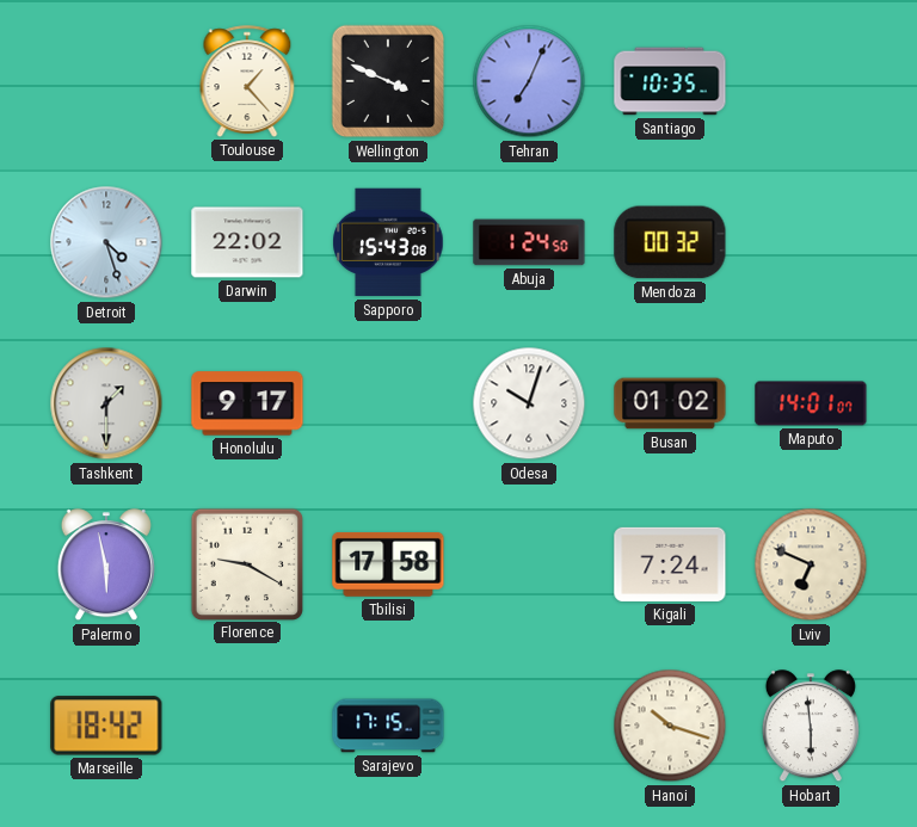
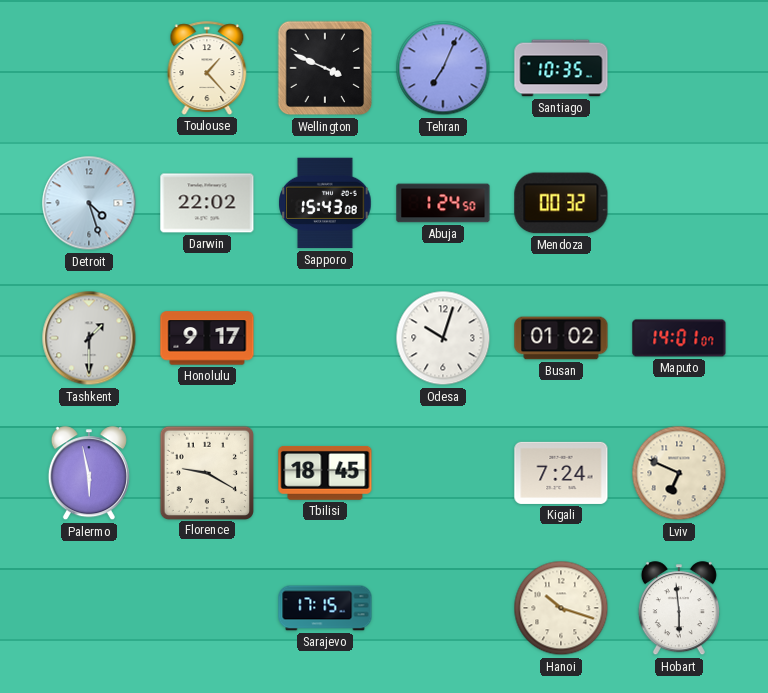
Tbilisi: 17:58 -> 18:45
Marseille: 18:42 -> none
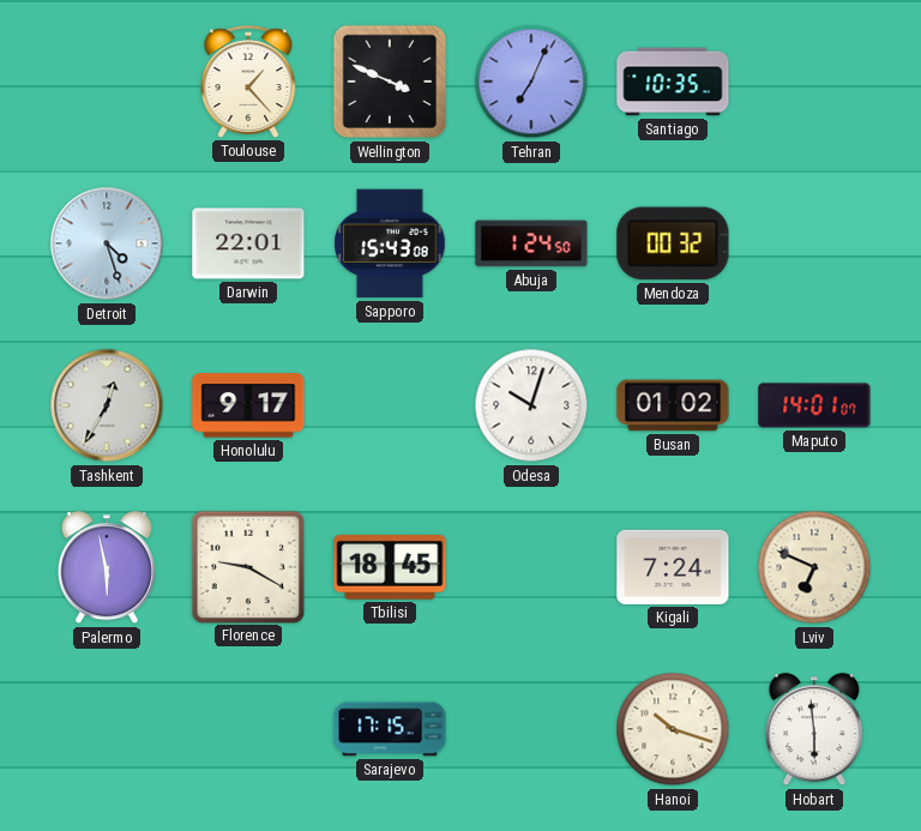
Darwin: 22:02 -> 22:01
Tashkent: 1:30 -> 12:35
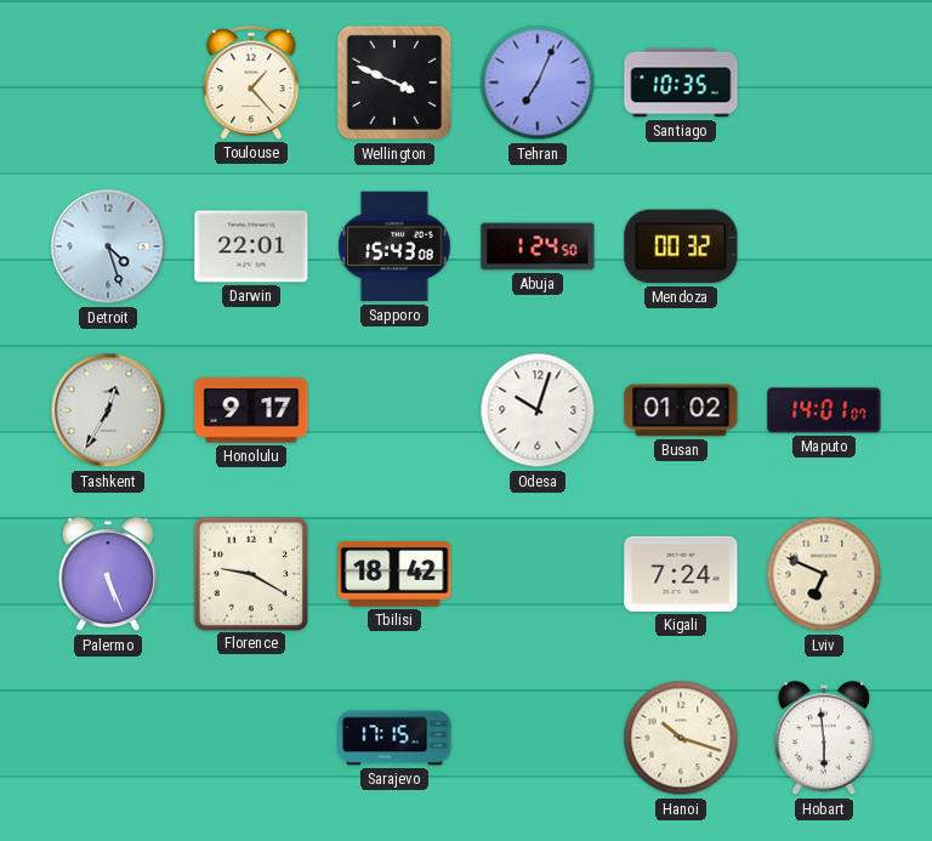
Palermo: 5:58 -> 5:26
Tbilisi: 18:45 -> 18:42
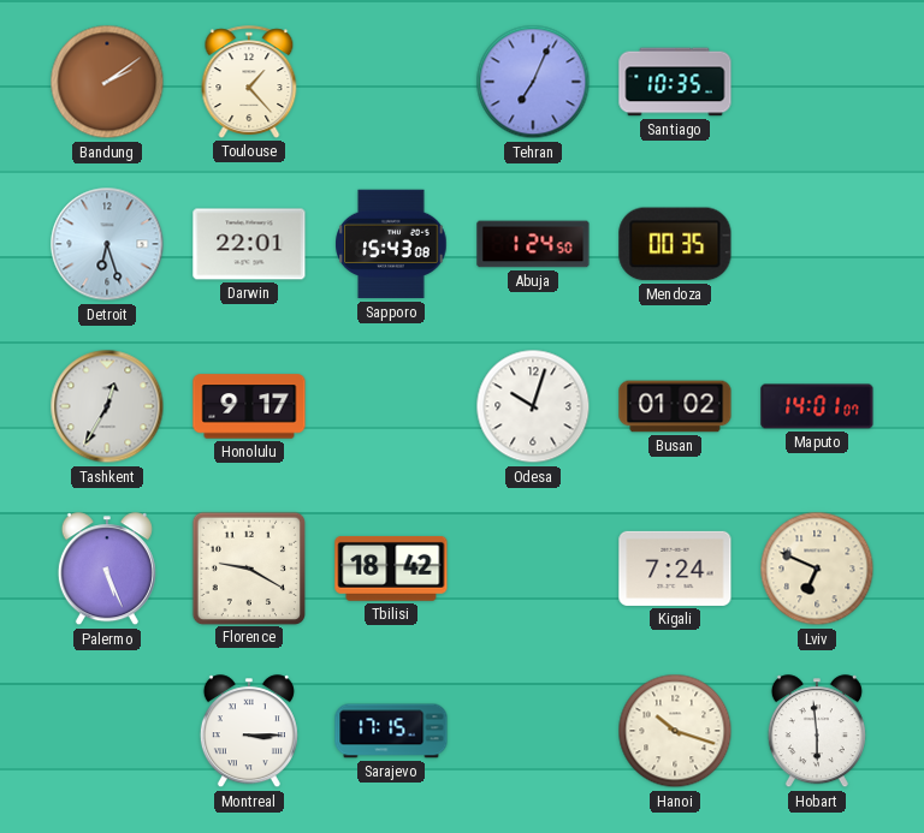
Bandung: none -> 2:09
Wellington: 3:49 -> none
Detroit: 4:27 -> 6:27
Mendoza: 00:32 -> 00:35
Montreal: none -> 3:15
